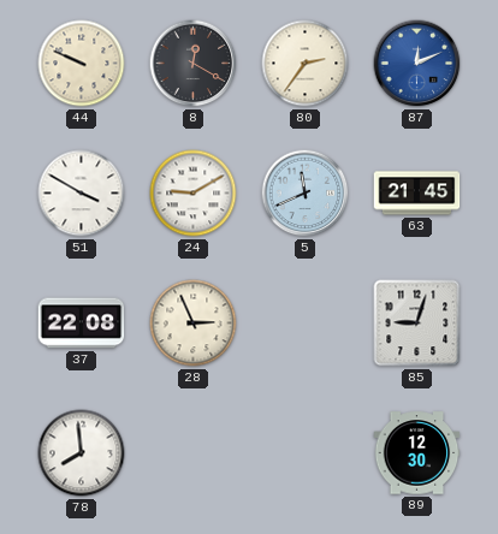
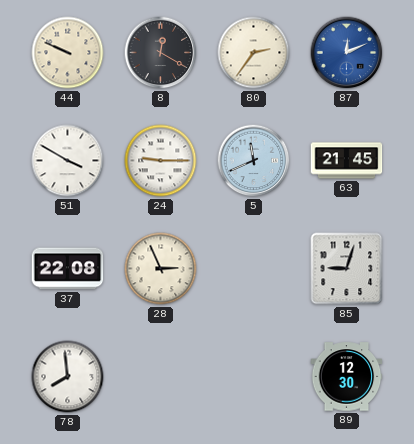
24: 9:10 -> 9:15
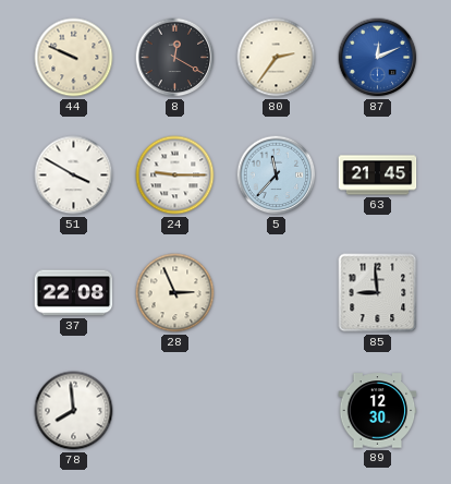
5: 11:41 -> 11:37
85: 9:03 -> 8:59
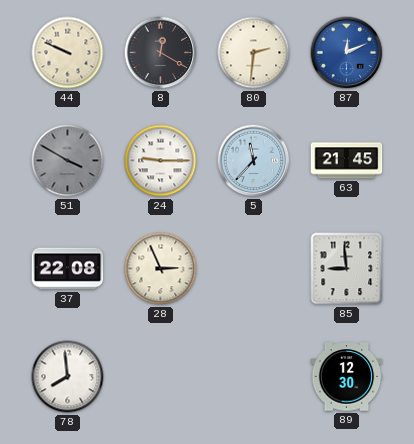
80: 2:36 -> 2:31
51 dial: white -> grey
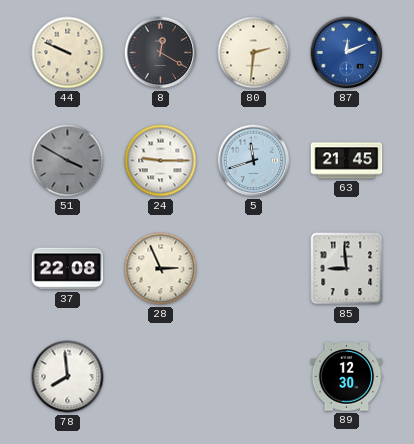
5: 11:37 -> 11:42
